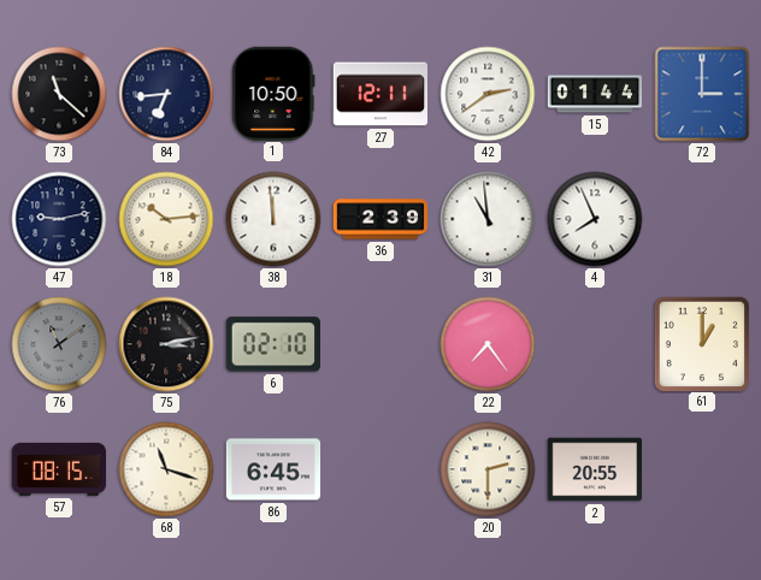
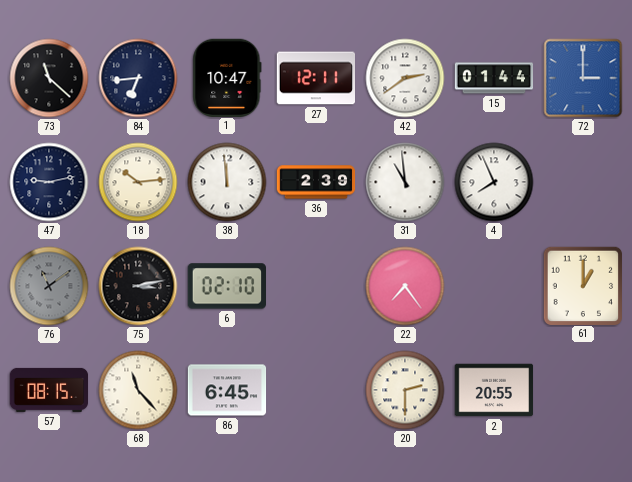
1: 10:50 -> 10:47
68: 11:18 -> 11:23
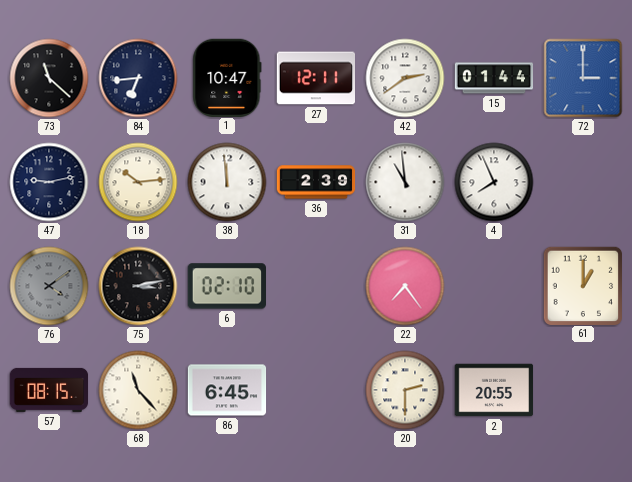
76: 11:09 -> 4:09
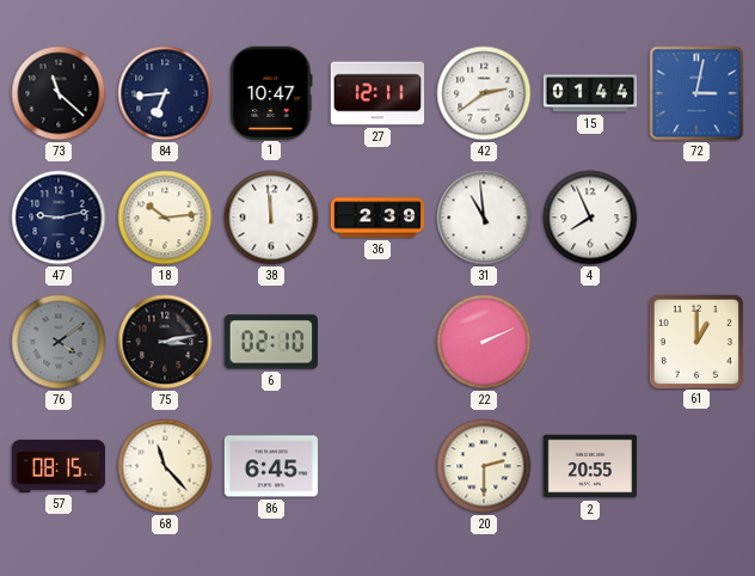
72: 3:00 -> 3:02
22: 7:24 -> 2:11
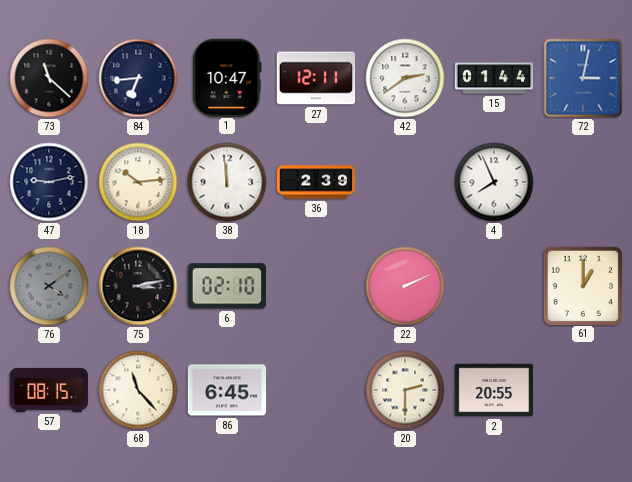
31: 10:59 -> none
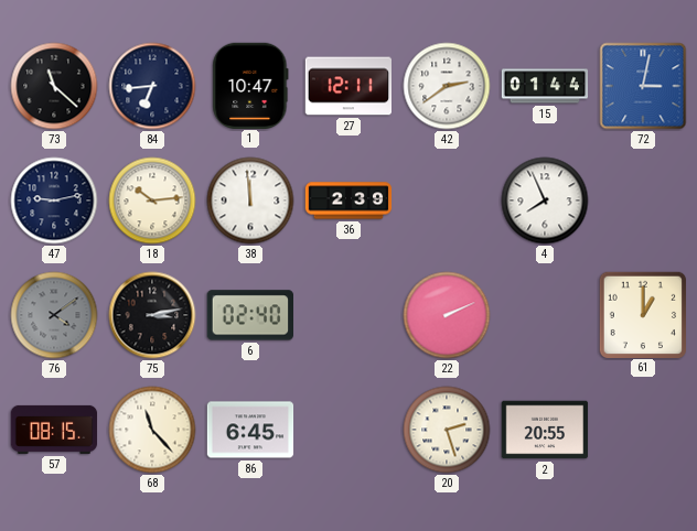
6: 02:10 -> 02:40
20: 2:30 -> 2:27
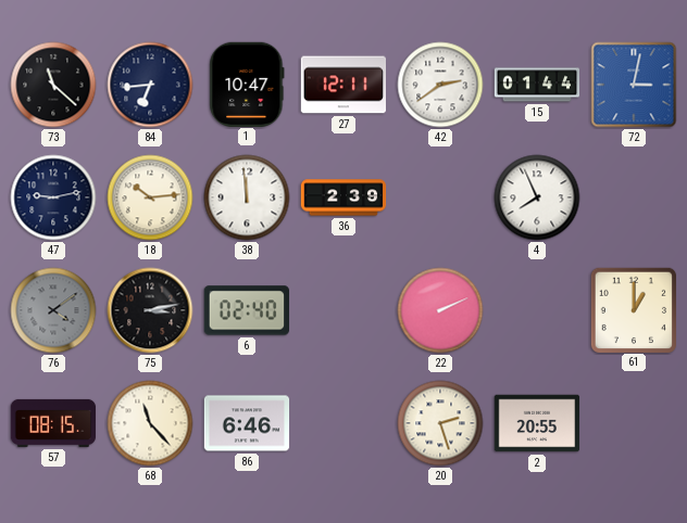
86: 6:45 -> 6:46
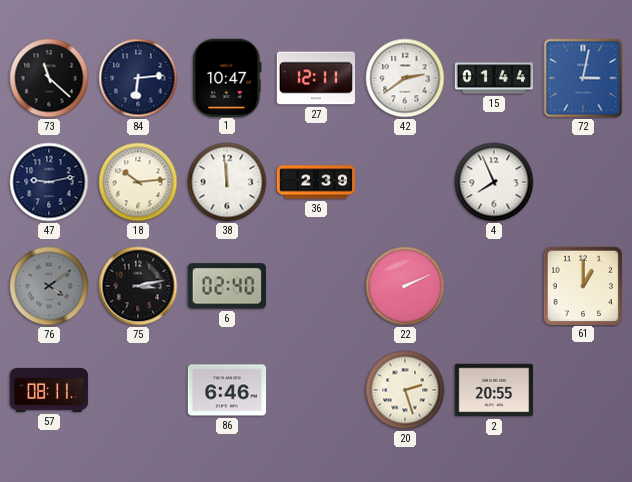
84: 6:44 -> 6:14
57: 08:15 -> 08:11
68: 11:23 -> none
